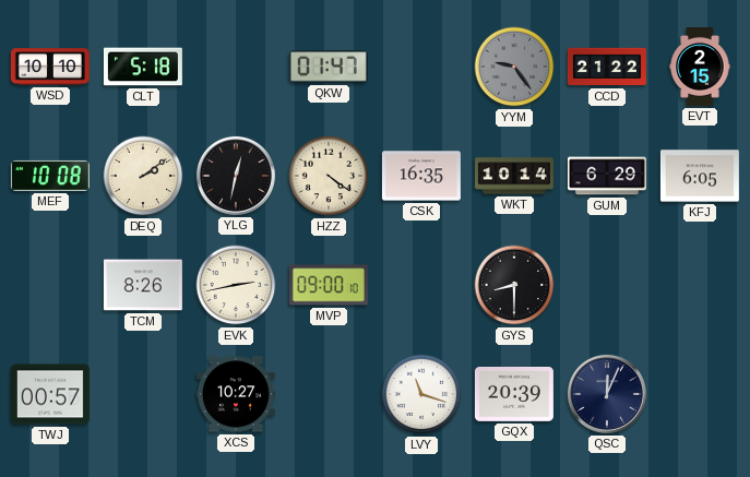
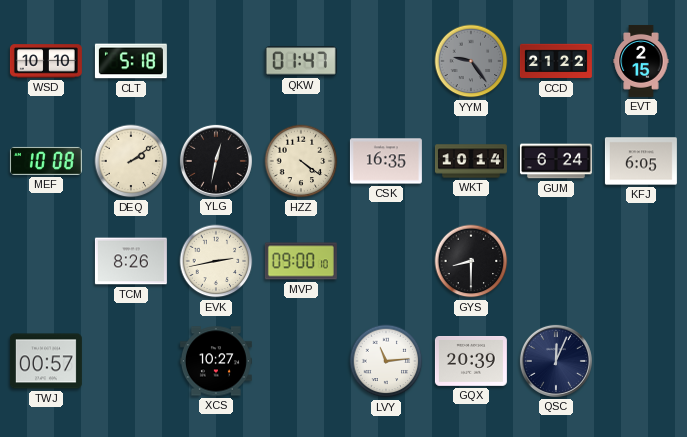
GUM: 6:29 -> 6:24
LVY: 11:18 -> 11:14
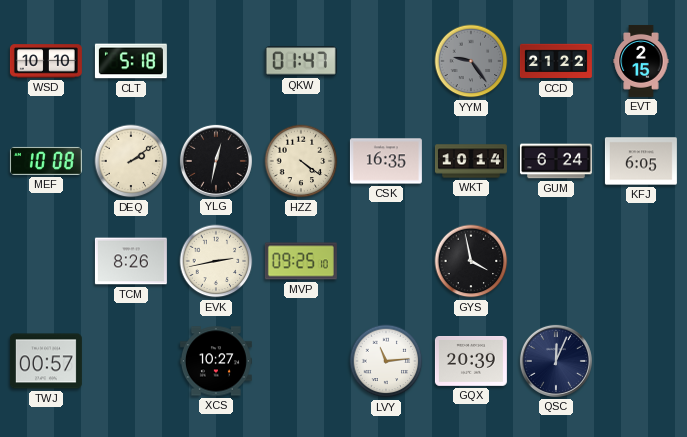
MVP: 09:00 -> 09:25
GYS: 8:30 -> 3:58
